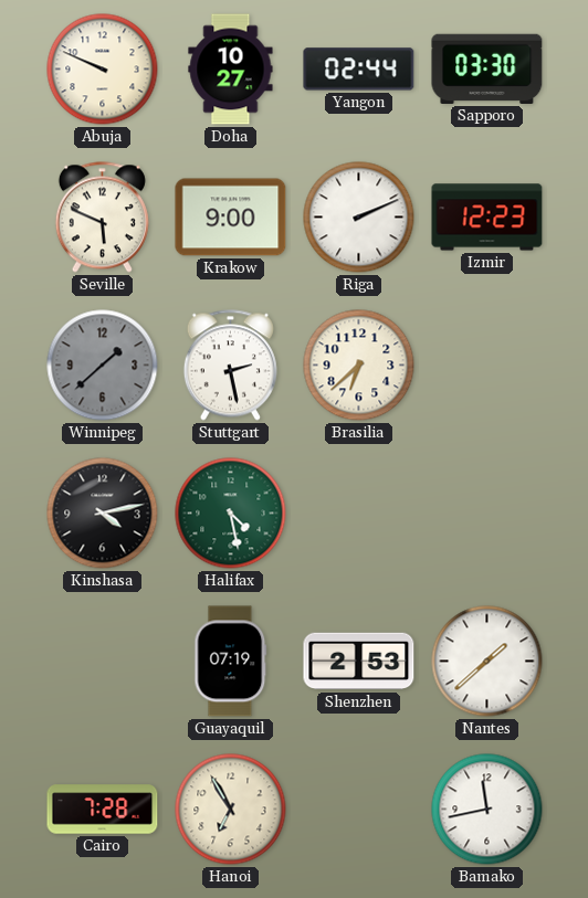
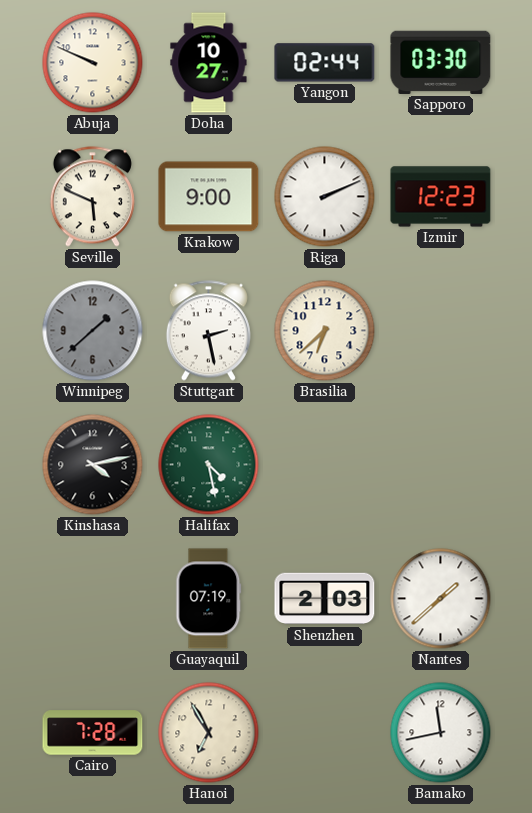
Shenzhen: 2:53 -> 2:03
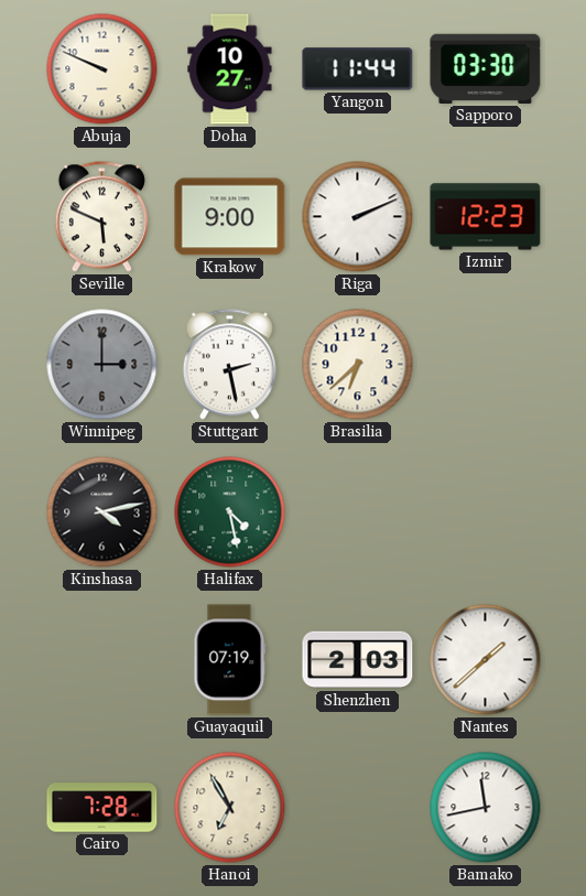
Yangon: 02:44 -> 11:44
Winnipeg: 1:38 -> 3:00
